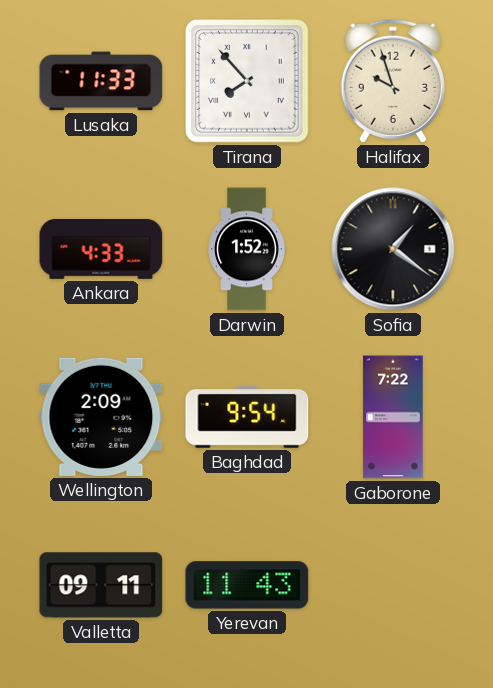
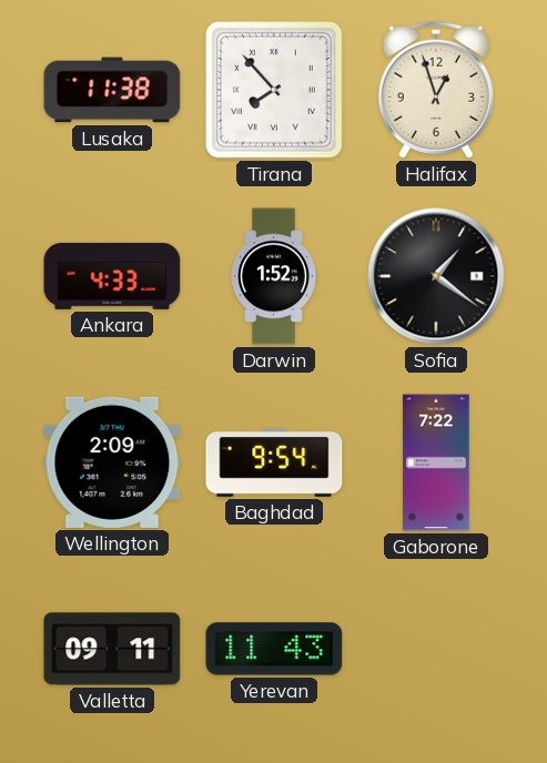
Lusaka: 11:33 -> 11:38
Halifax: 9:57 -> 12:57
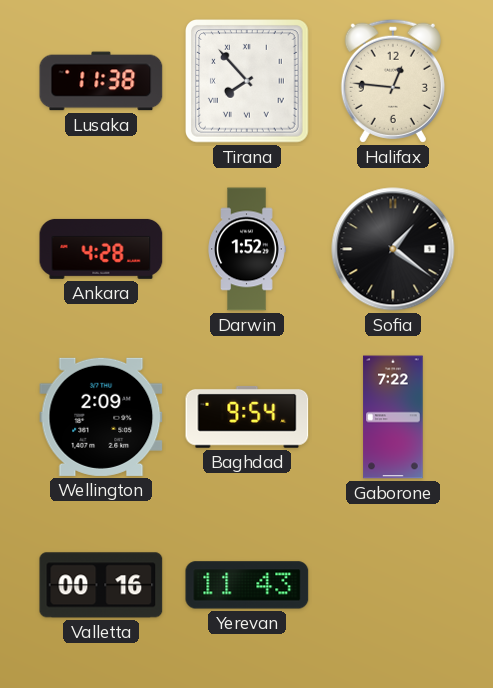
Halifax: 12:57 -> 12:46
Ankara: 4:33 -> 4:28
Valletta: 09:11 -> 00:16
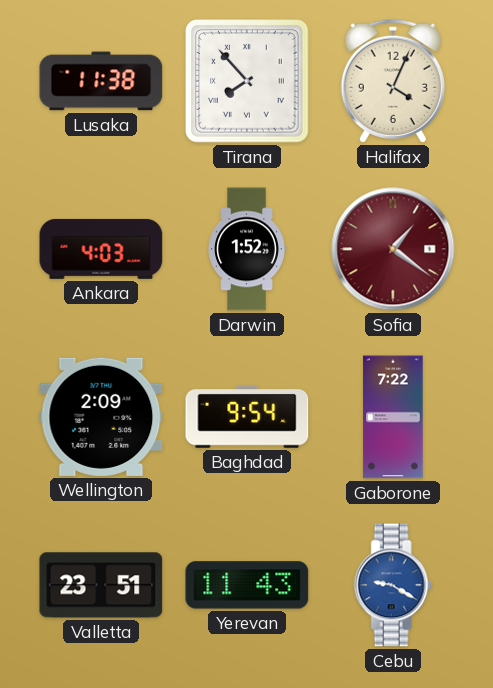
Halifax: 12:46 -> 4:04
Ankara: 4:28 -> 4:03
Sofia dial: black -> burgundy
Valletta: 00:16 -> 23:51
Cebu: none -> 9:20
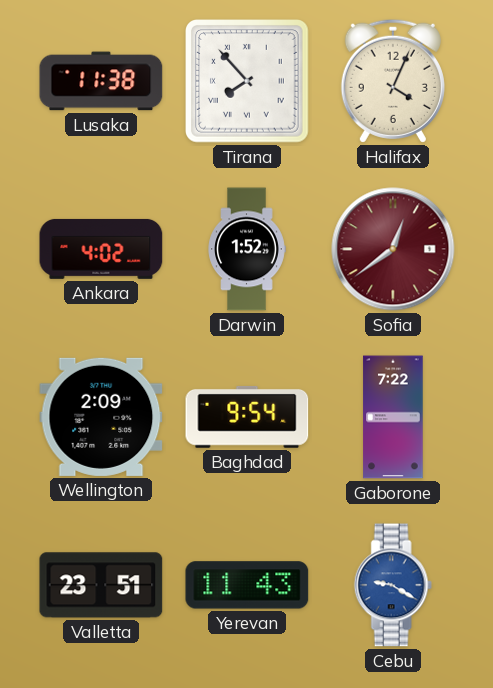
Ankara: 4:03 -> 4:02
Sofia: 1:21 -> 12:39
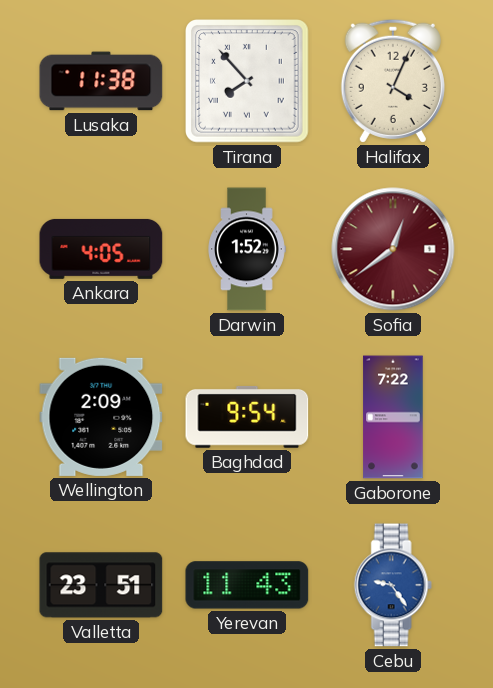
Ankara: 4:02 -> 4:05
Cebu: 9:20 -> 9:24
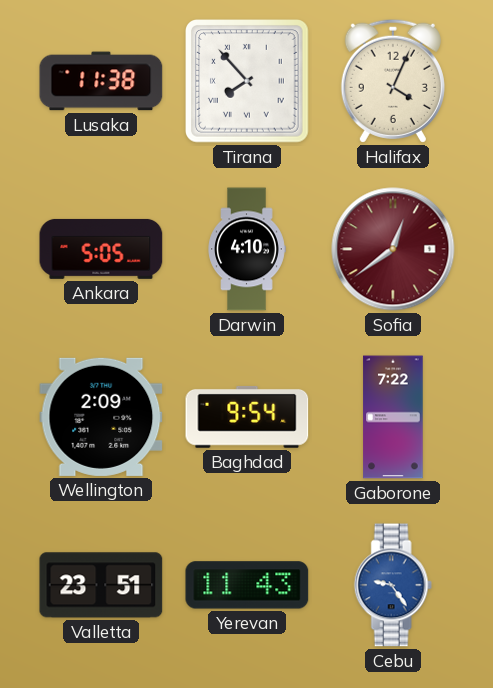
Ankara: 4:05 -> 5:05
Darwin: 1:52 -> 4:10
